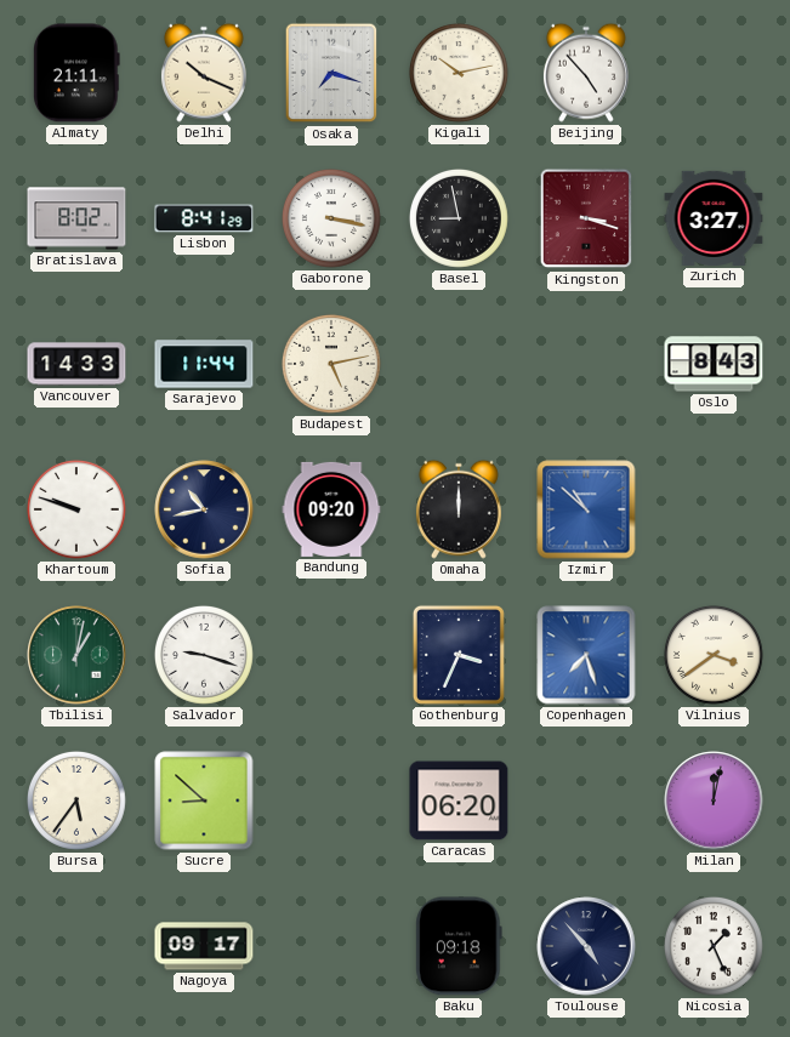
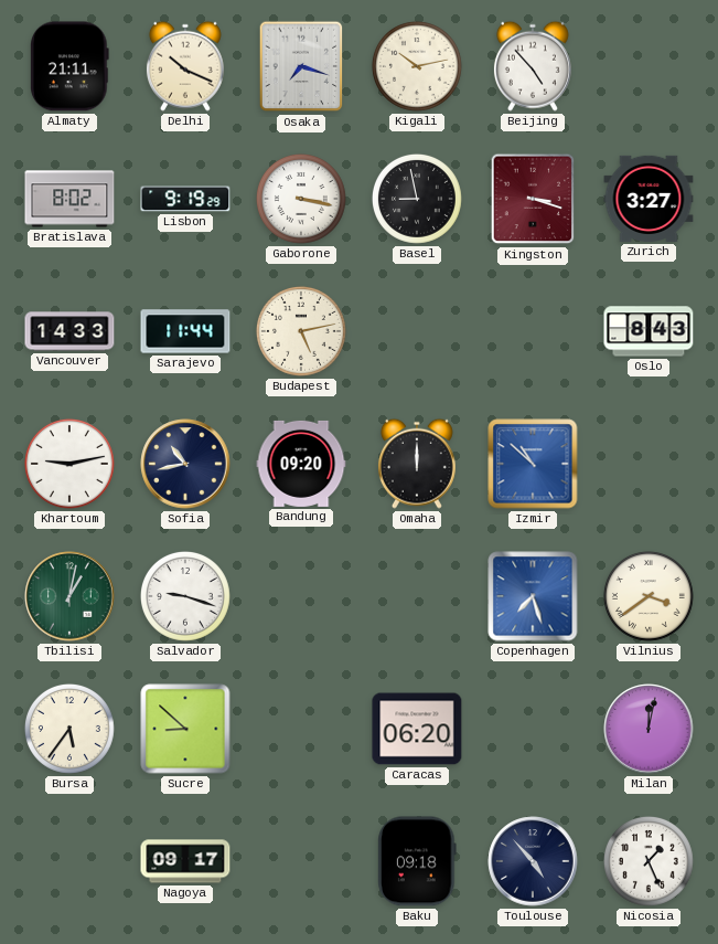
Lisbon: 8:41 -> 9:19
Khartoum: 9:48 -> 9:13
Gothenburg: 3:34 -> none
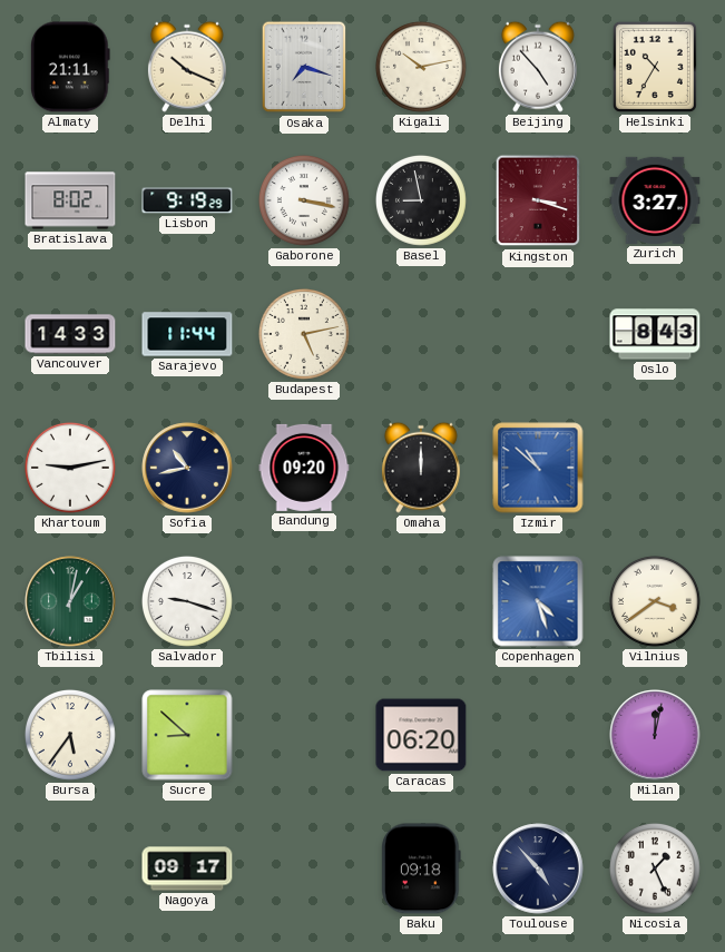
Helsinki: none -> 10:35
Copenhagen: 7:27 -> 4:27
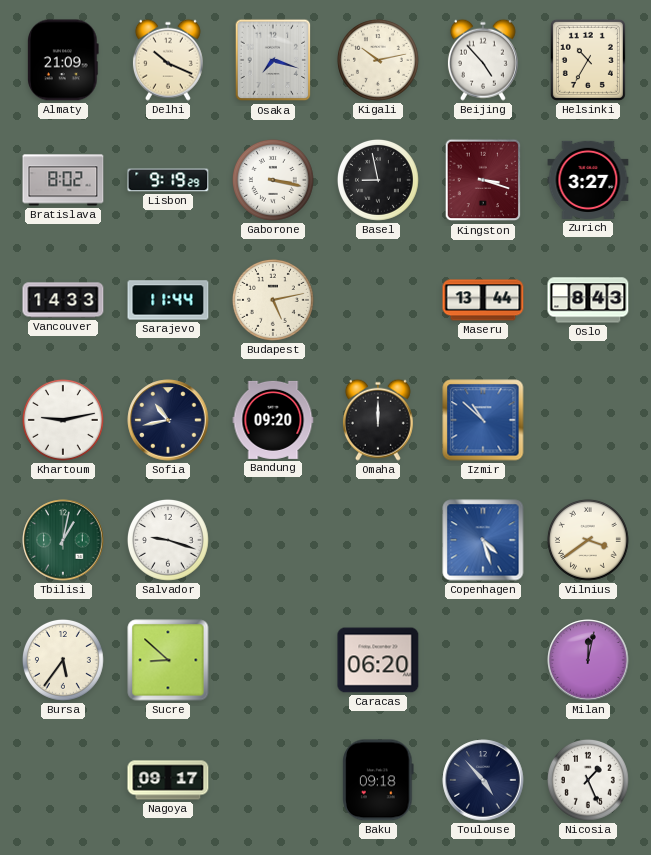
Almaty: 21:11 -> 21:09
Maseru: none -> 13:44
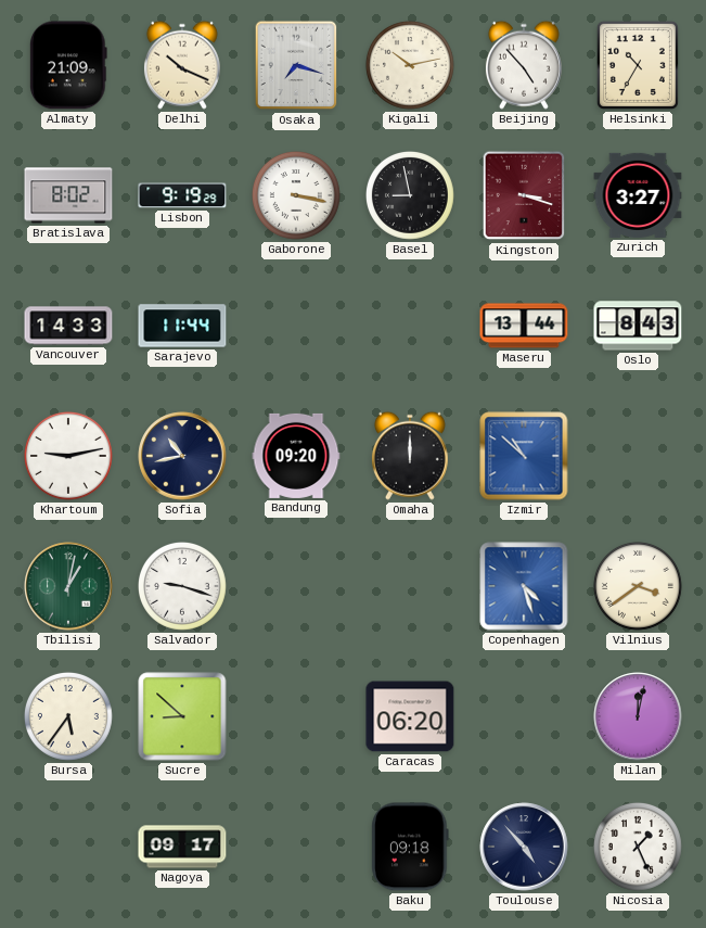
Budapest: 5:13 -> none
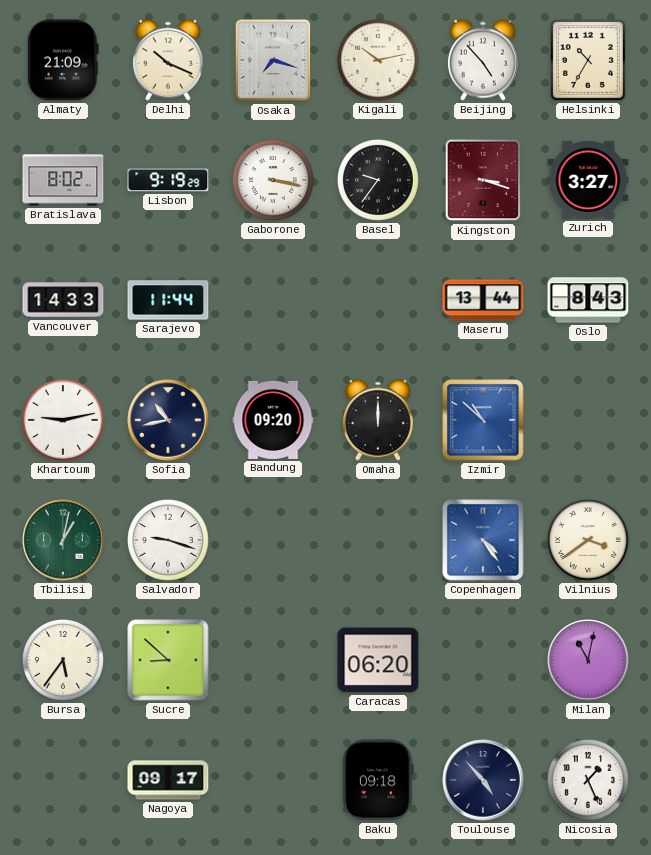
Basel: 8:58 -> 9:36
Copenhagen: 4:27 -> 4:24
Milan: 12:02 -> 11:02
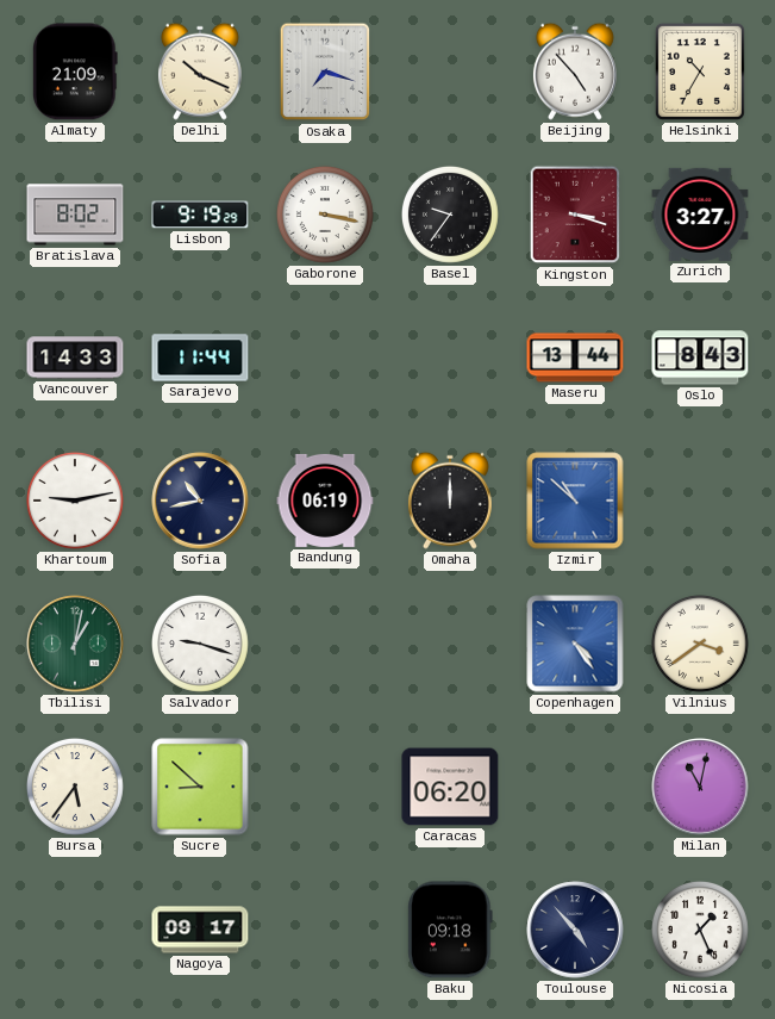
Kigali: 10:13 -> none
Bandung: 09:20 -> 06:19
